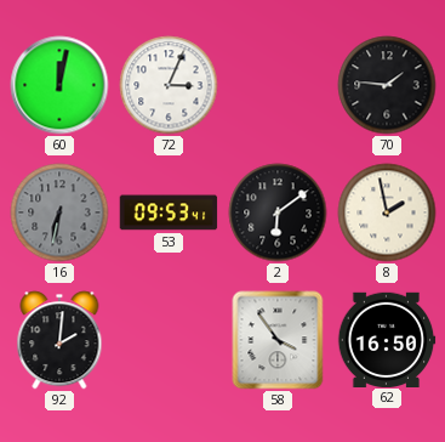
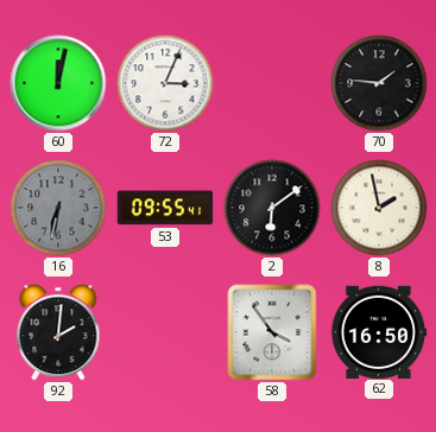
53: 09:53 -> 09:55
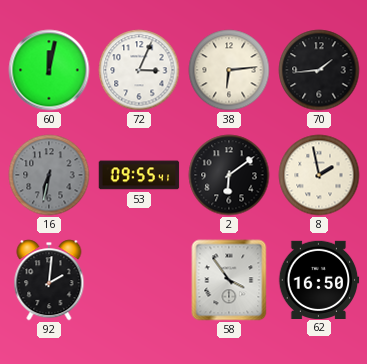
38: none -> 6:14
70: 1:46 -> 1:44
